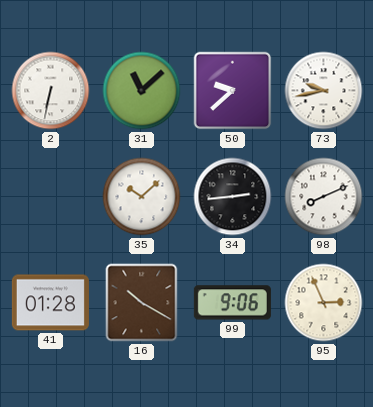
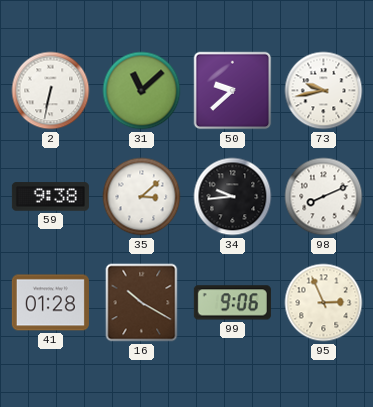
59: none -> 9:38
35: 10:08 -> 3:08
34: 2:44 -> 9:44
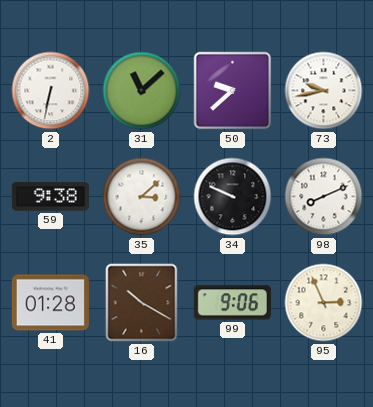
34: 9:44 -> 9:49
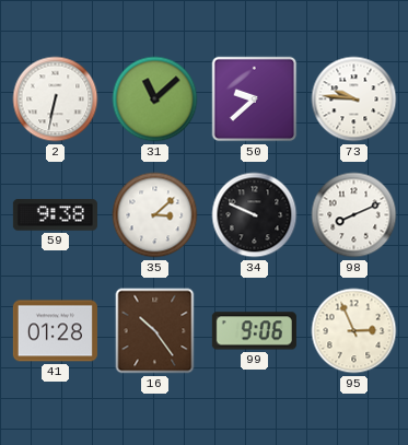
73: 9:43 -> 9:46
16: 10:20 -> 10:24
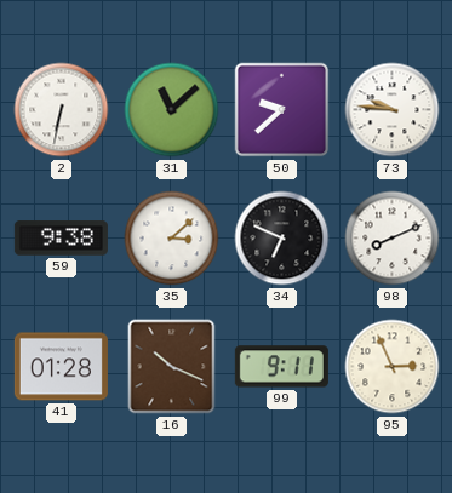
34: 9:49 -> 6:49
16: 10:24 -> 10:19
99: 9:06 -> 9:11
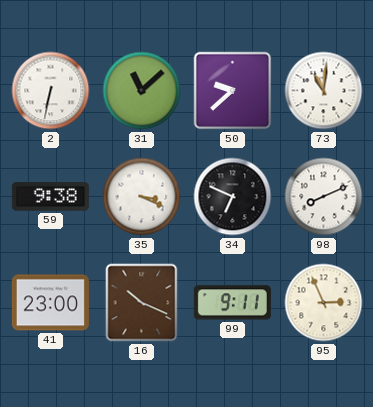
73: 9:46 -> 11:01
35: 3:08 -> 3:19
41: 01:28 -> 23:00
